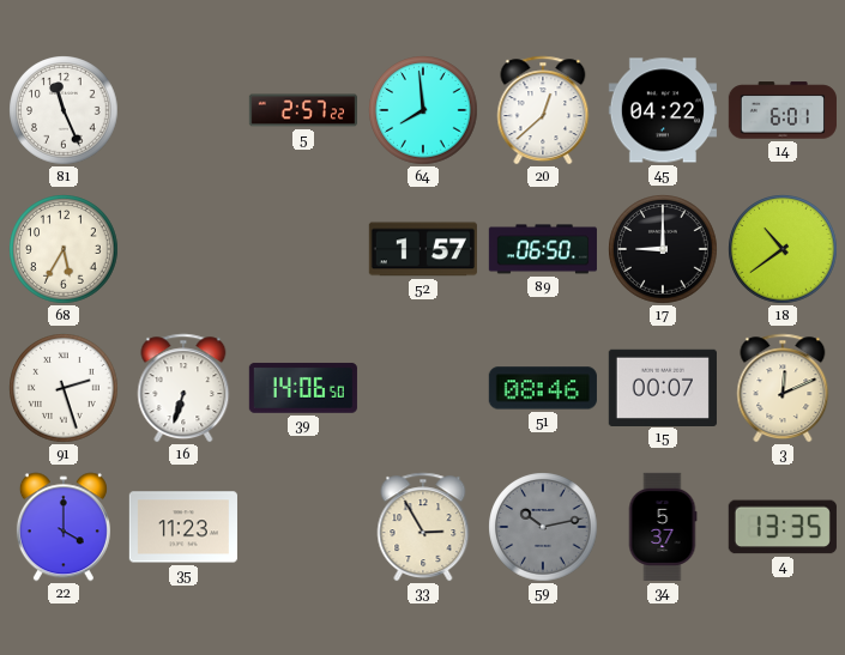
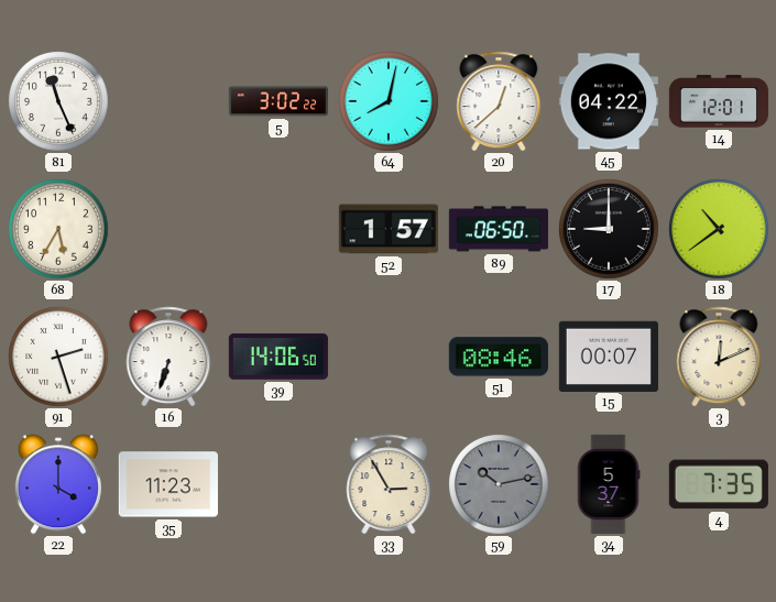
5: 2:57 -> 3:02
64: 7:59 -> 8:02
14: 6:01 -> 12:01
4: 13:35 -> 7:35
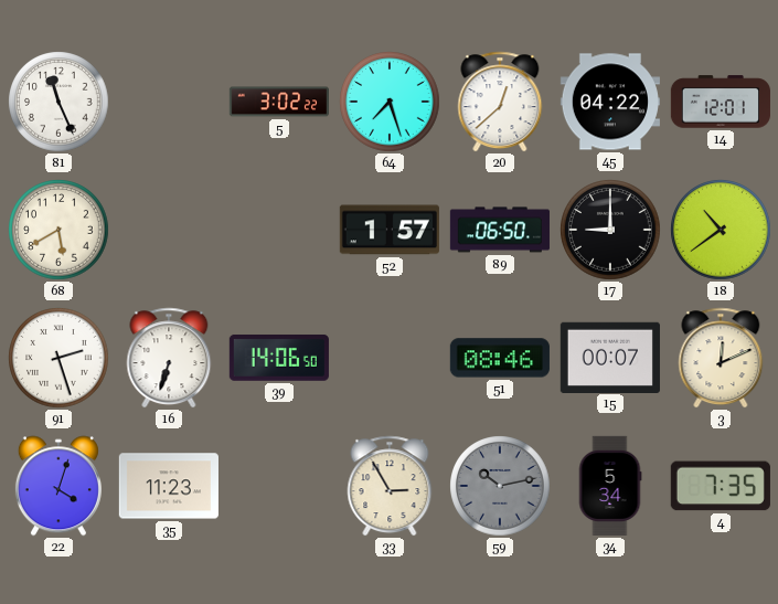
64: 8:02 -> 7:27
68: 5:35 -> 5:40
22: 4:00 -> 4:03
34: 5:37 -> 5:34
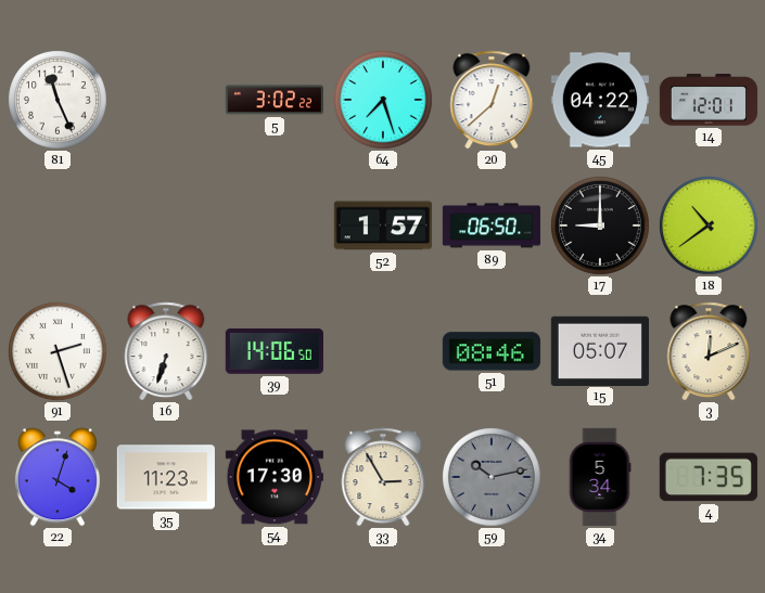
68: 5:40 -> none
15: 00:07 -> 05:07
54: none -> 17:30
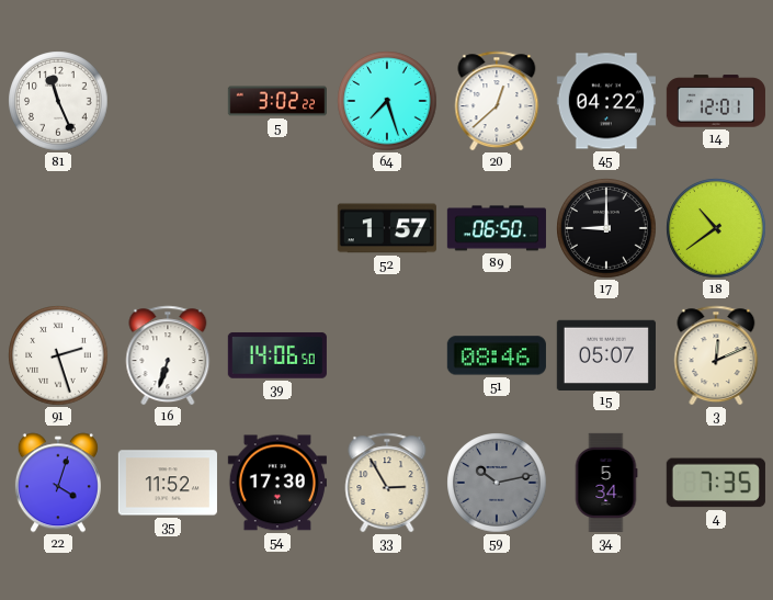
35: 11:23 -> 11:52
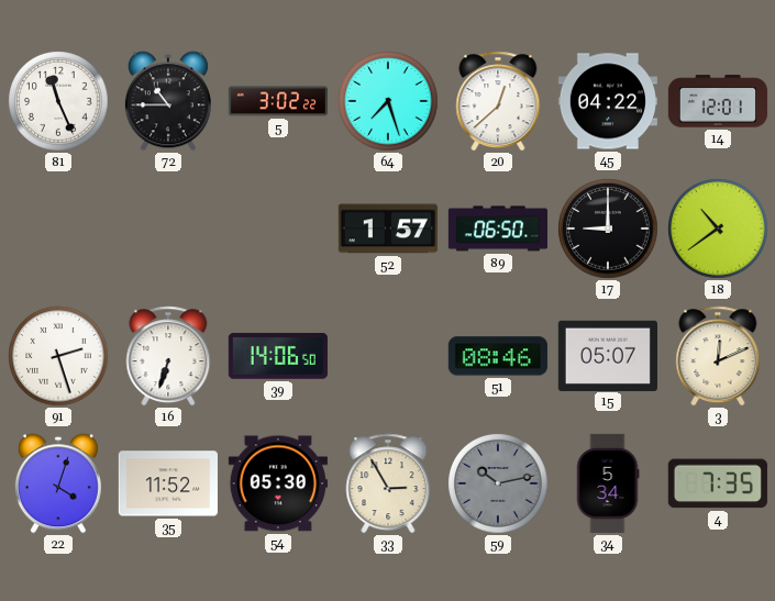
72: none -> 10:45
54: 17:30 -> 05:30
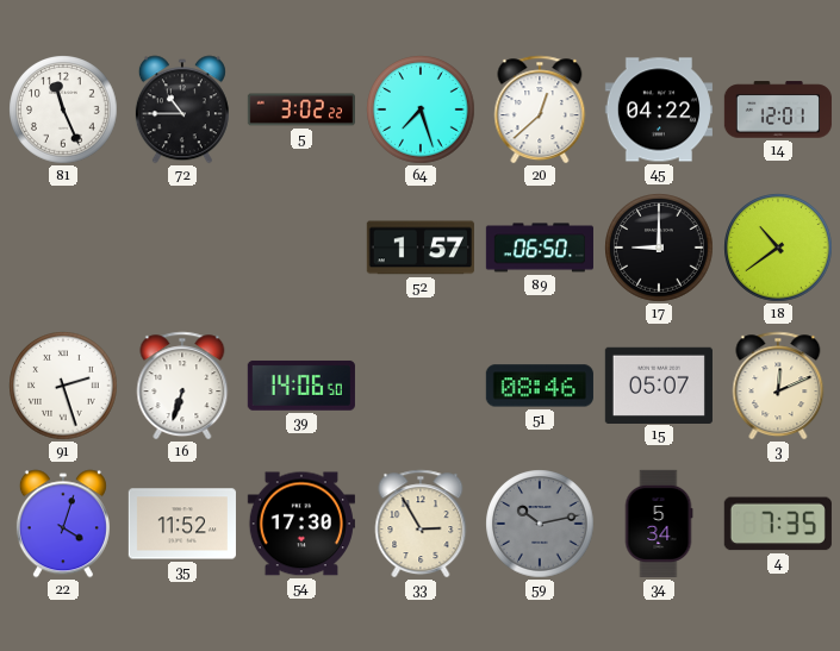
54: 05:30 -> 17:30
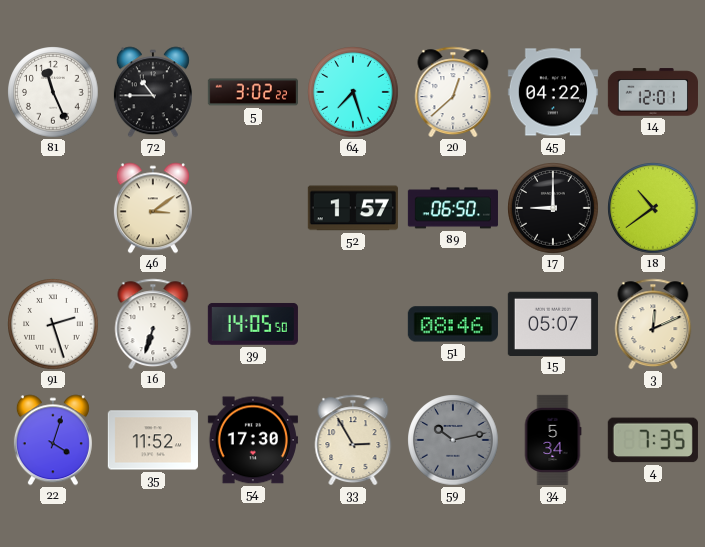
46: none -> 3:09
39: 14:06 -> 14:05
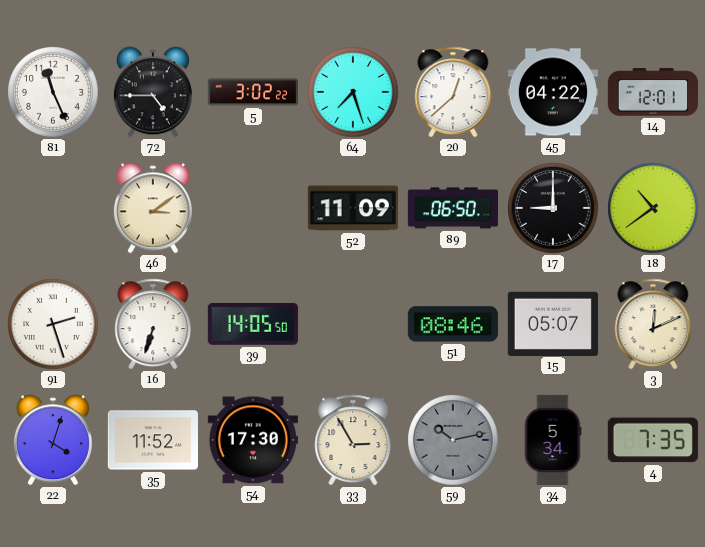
72: 10:45 -> 4:45
52: 1:57 -> 11:09
